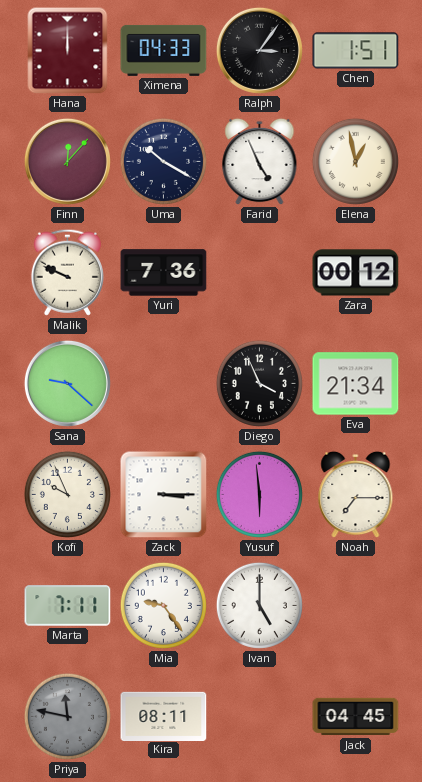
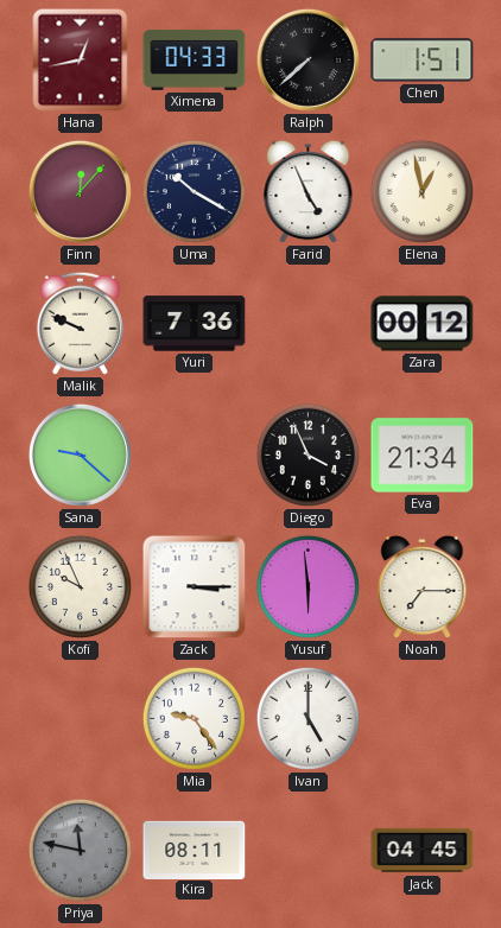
Hana: 12:00 -> 12:43
Ralph: 3:06 -> 7:38
Marta: 7:11 -> none
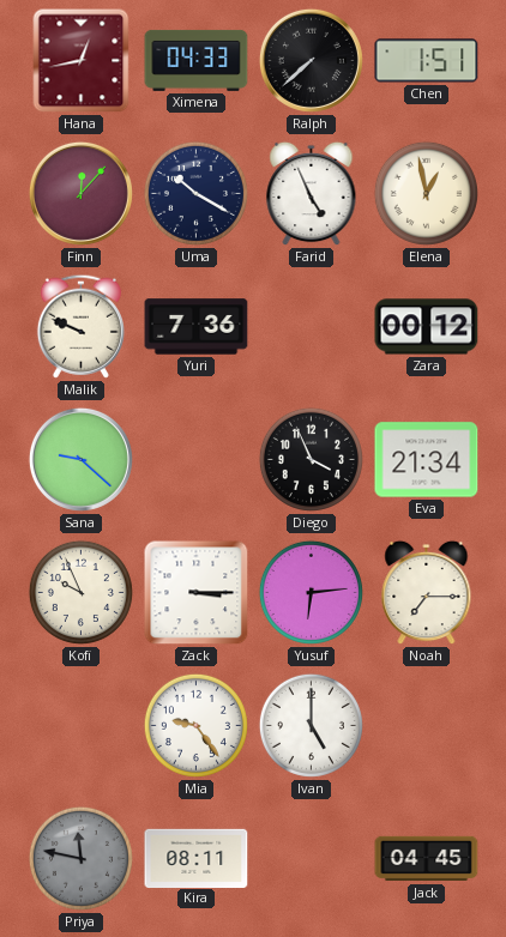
Yusuf: 5:59 -> 6:14
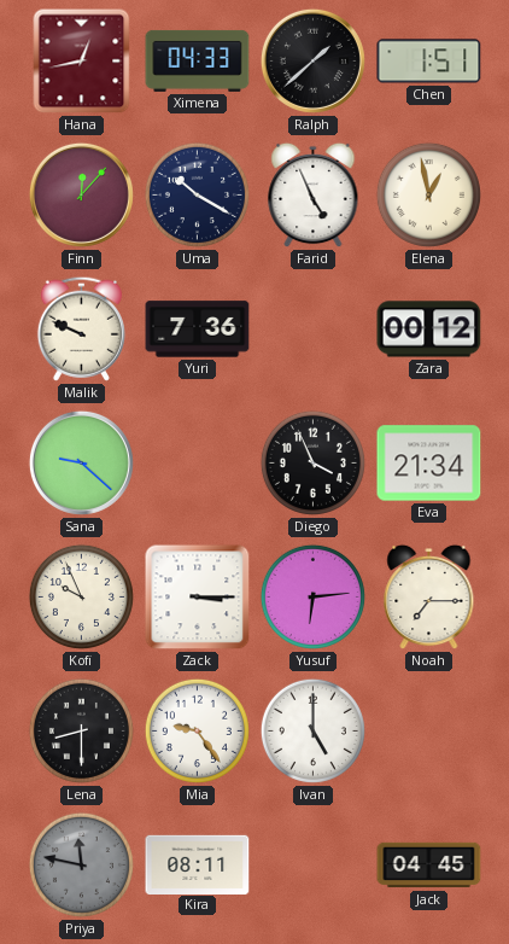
Ralph: 7:38 -> 1:38
Lena: none -> 8:30
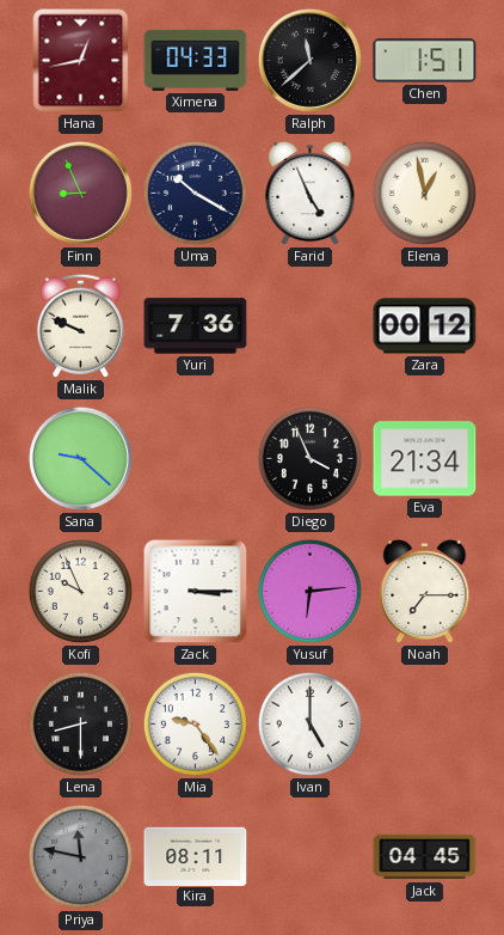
Ralph: 1:38 -> 11:38
Finn: 12:07 -> 8:56
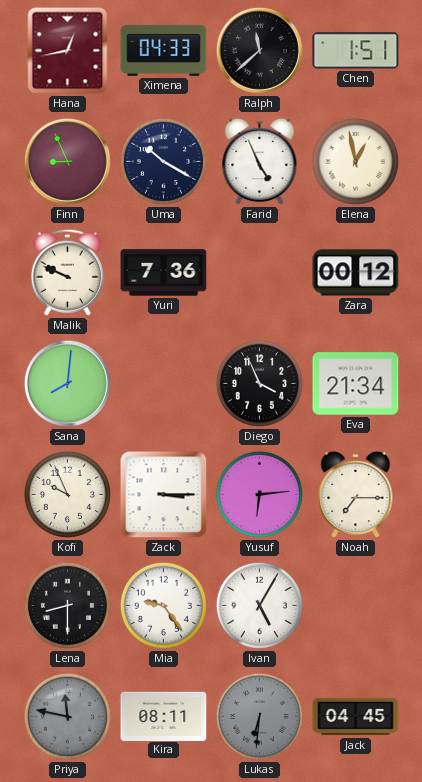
Sana: 9:22 -> 8:01
Ivan: 5:00 -> 5:05
Lukas: none -> 6:31
